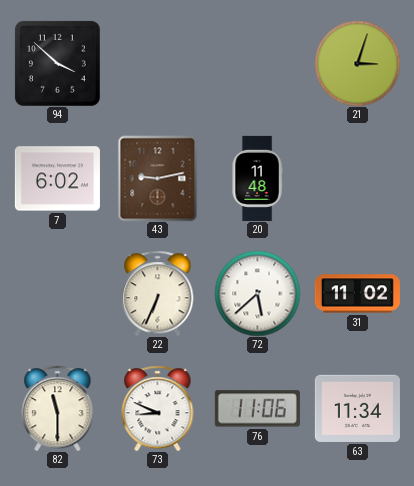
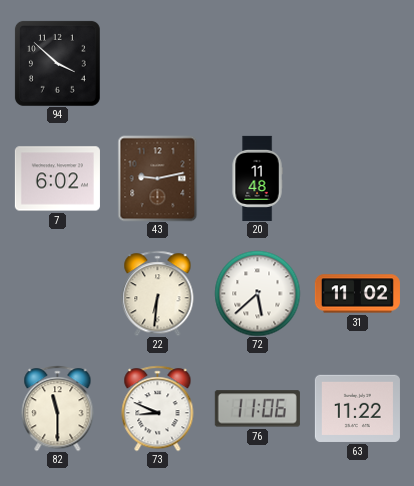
21: 3:03 -> none
22: 6:34 -> 6:31
63: 11:34 -> 11:22
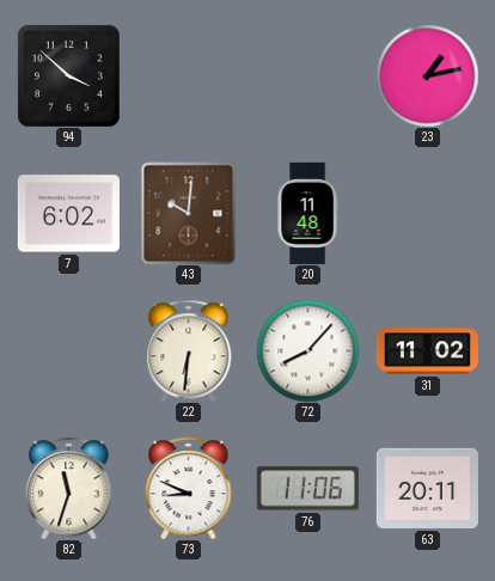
23: none -> 1:13
43: 9:13 -> 10:01
72: 5:38 -> 8:07
82: 11:30 -> 11:33
63: 11:22 -> 20:11
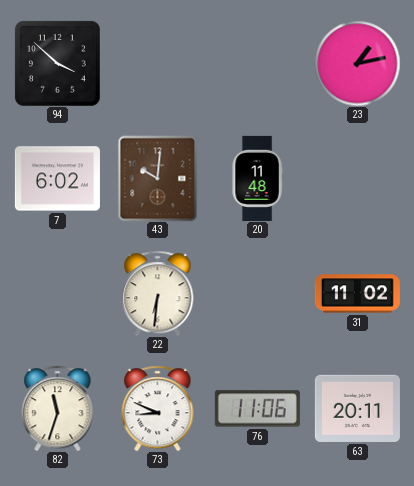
72: 8:07 -> none
